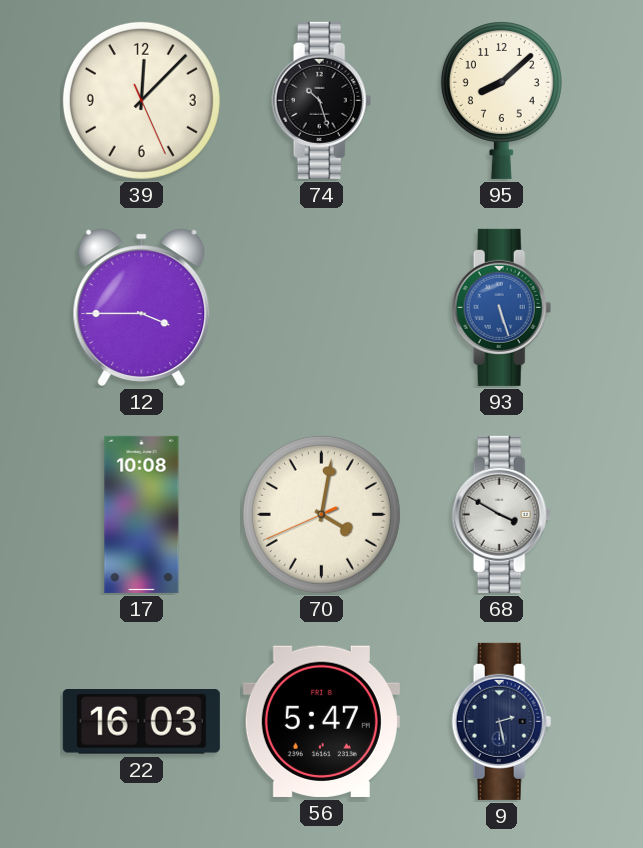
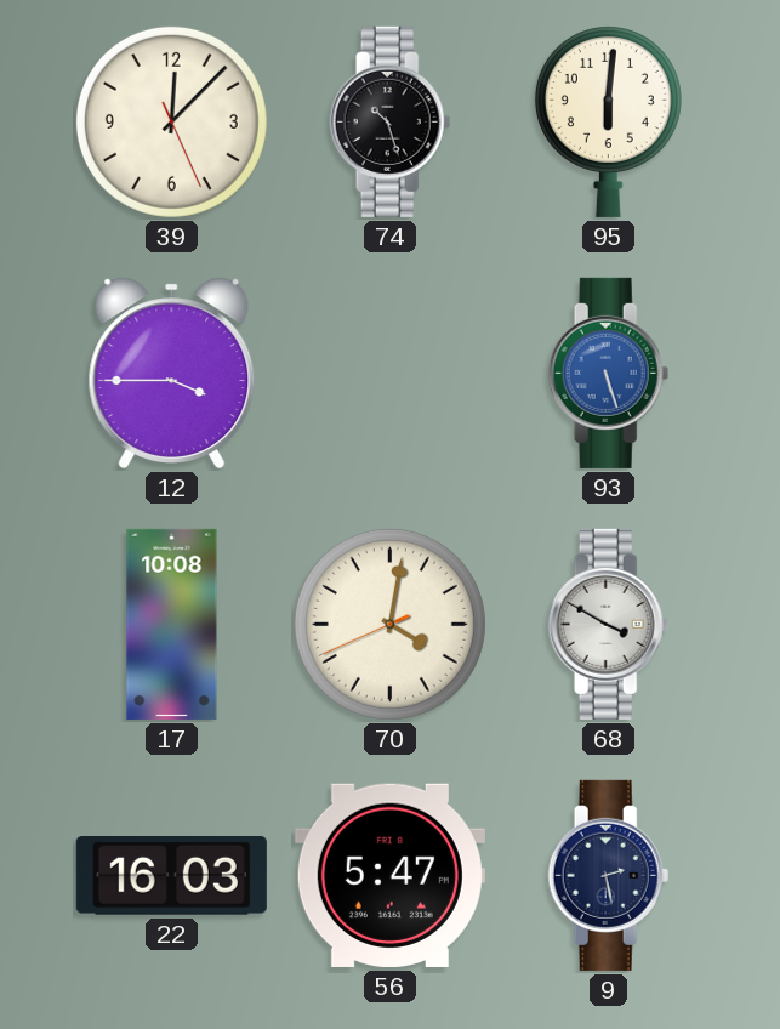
95: 8:08 -> 6:01
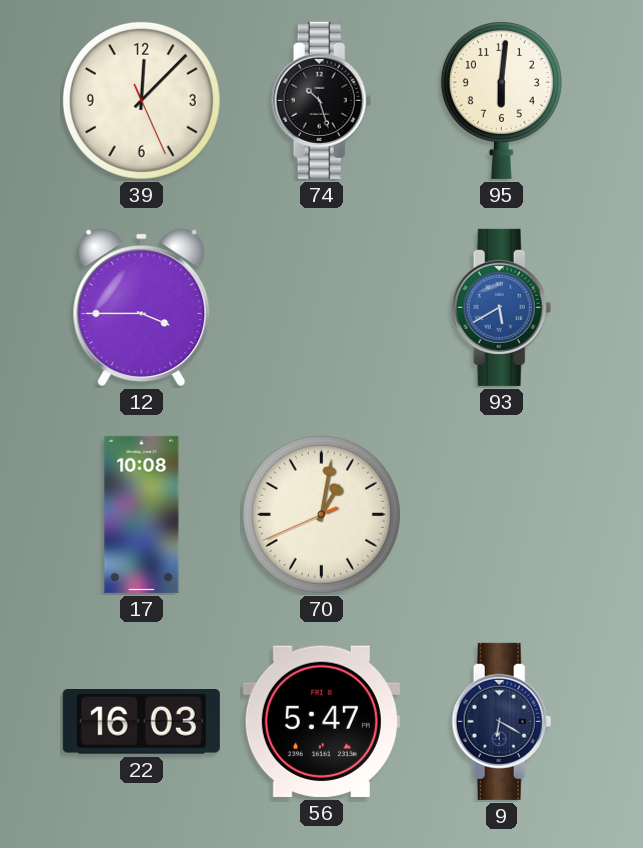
93: 5:27 -> 5:40
70: 4:01 -> 1:01
68: 3:50 -> none
9: 2:28 -> 6:20
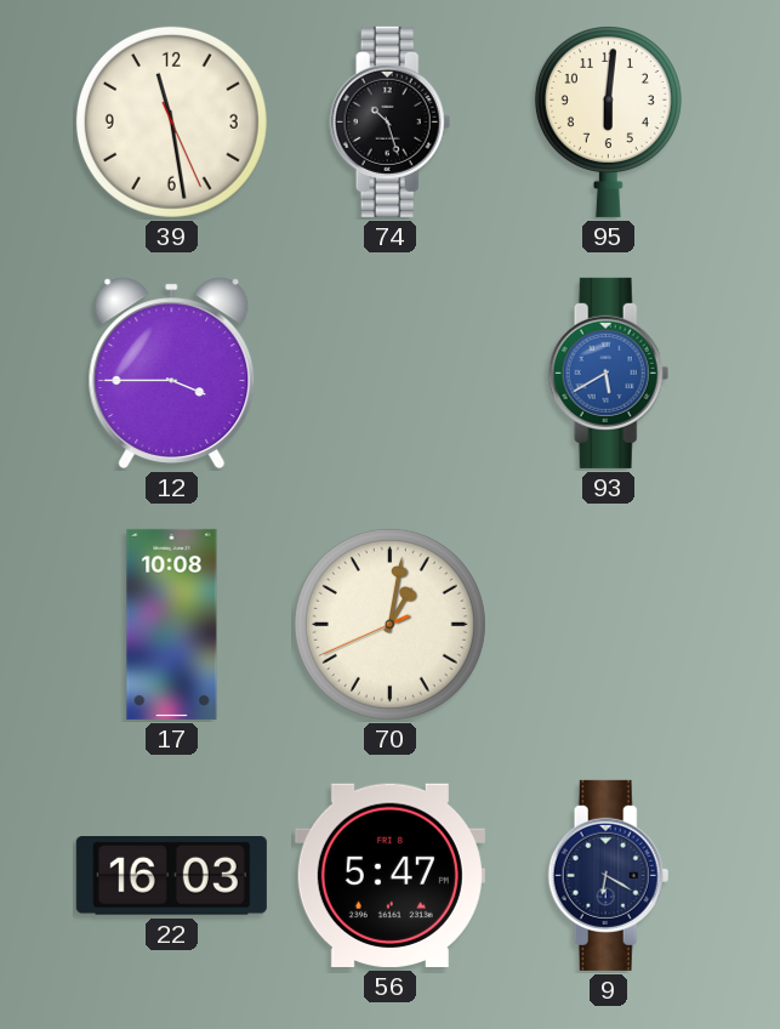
39: 12:07 -> 11:28
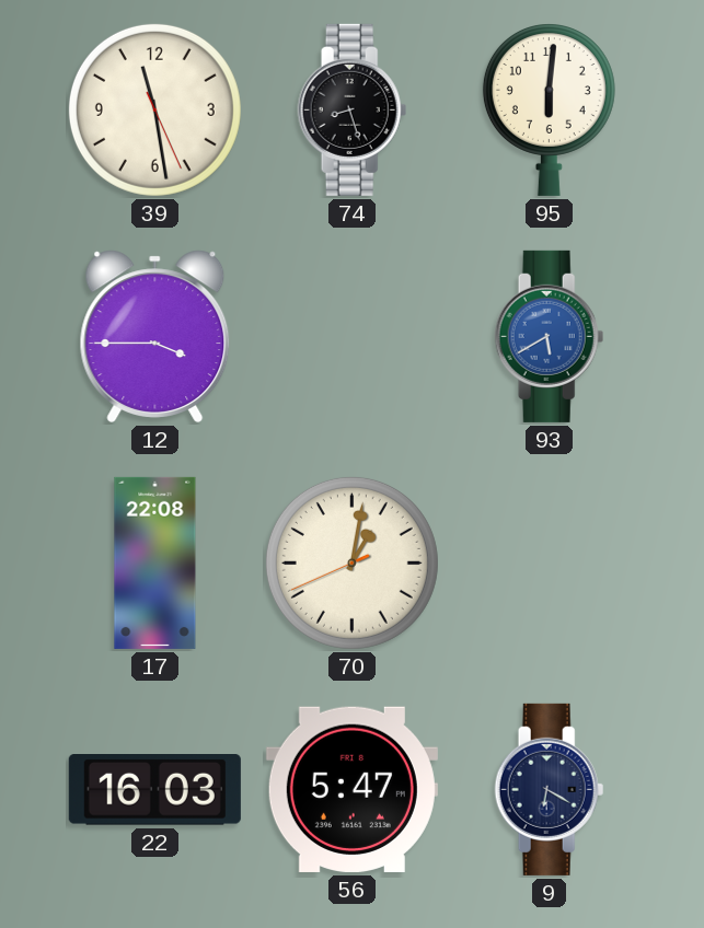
74: 10:27 -> 8:27
17: 10:08 -> 22:08
